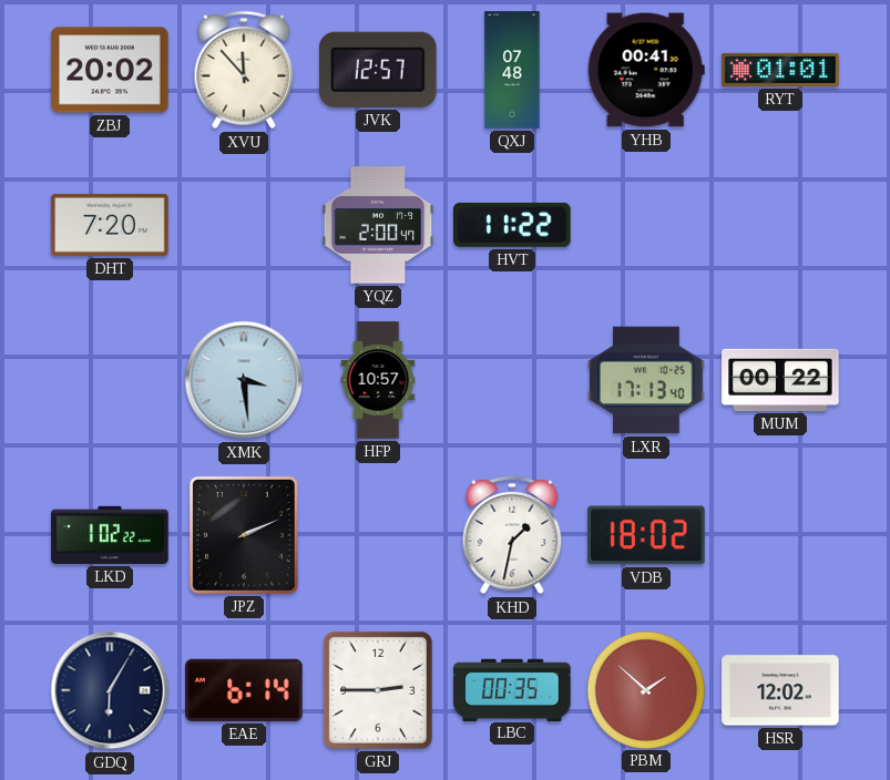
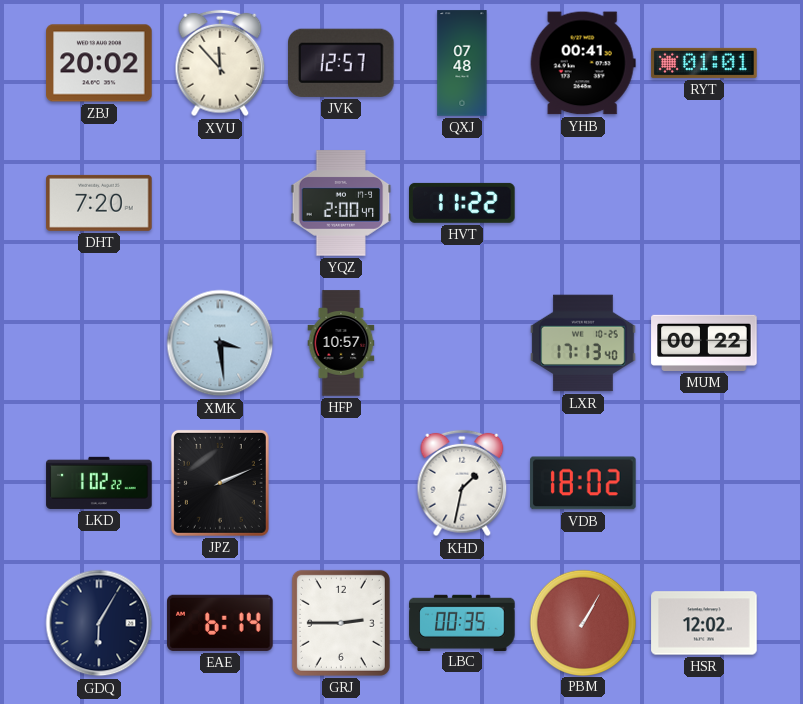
PBM: 1:52 -> 1:05
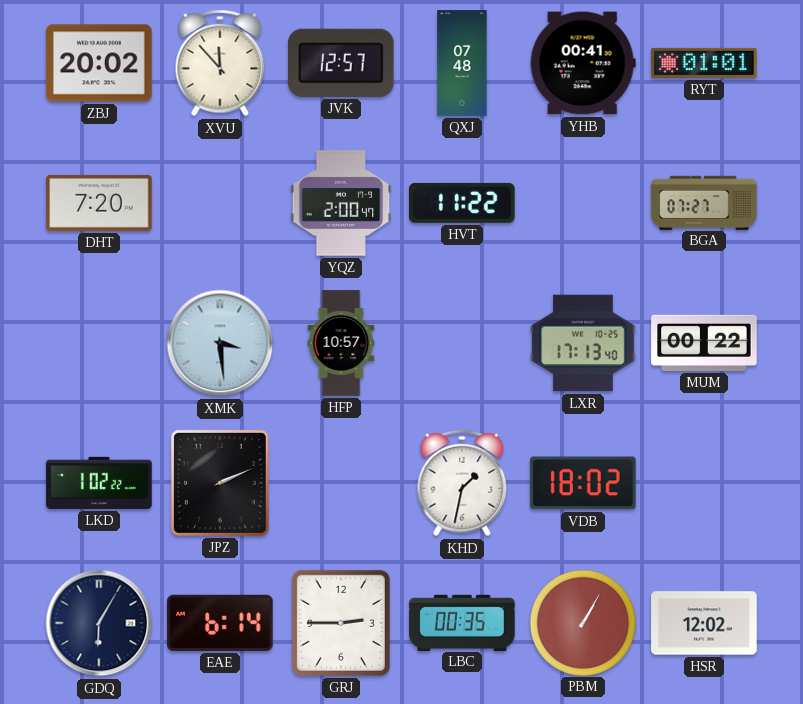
BGA: none -> 07:27
